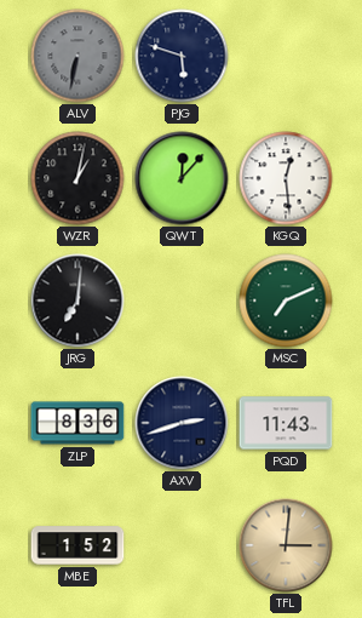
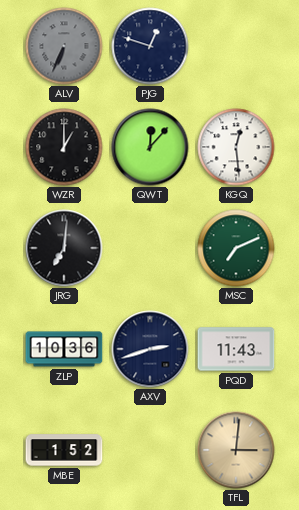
ALV: 6:32 -> 6:34
PJG: 5:48 -> 12:48
WZR: 1:02 -> 1:00
ZLP: 8:36 -> 10:36
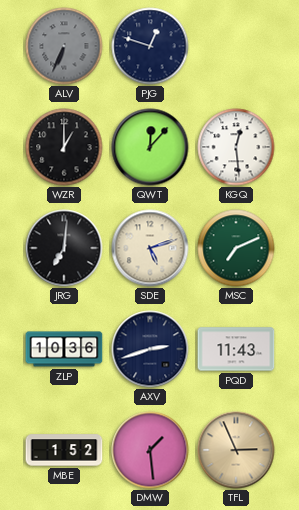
SDE: none -> 5:12
DMW: none -> 1:29
TFL: 3:01 -> 2:56
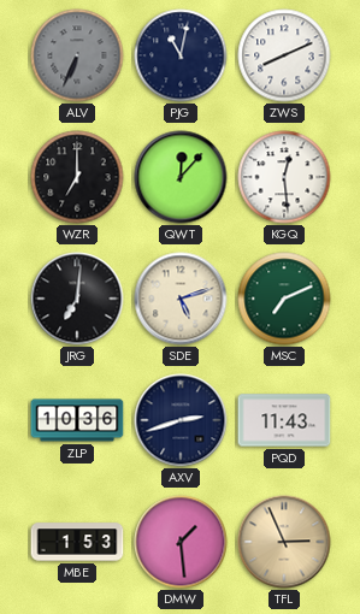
PJG: 12:48 -> 11:02
ZWS: none -> 8:11
WZR: 1:00 -> 7:00
MBE: 1:52 -> 1:53
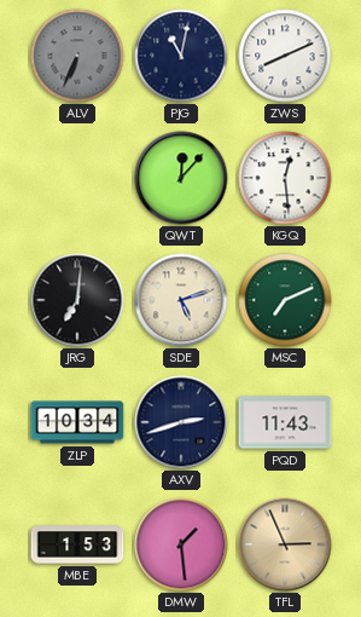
WZR: 7:00 -> none
ZLP: 10:36 -> 10:34
